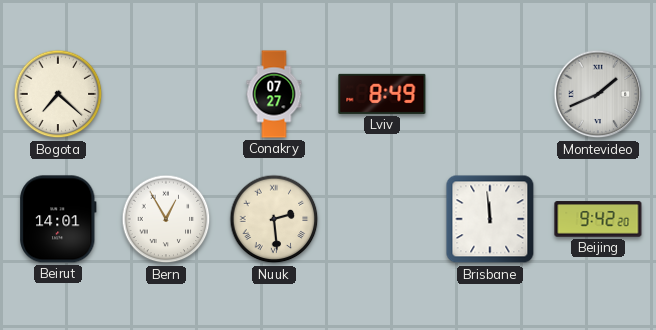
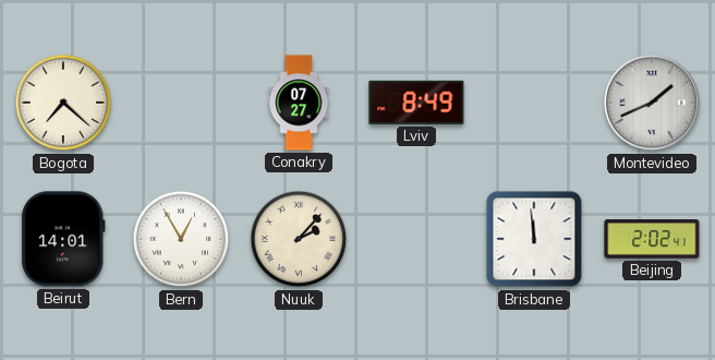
Nuuk: 2:29 -> 2:07
Beijing: 9:42 -> 2:02
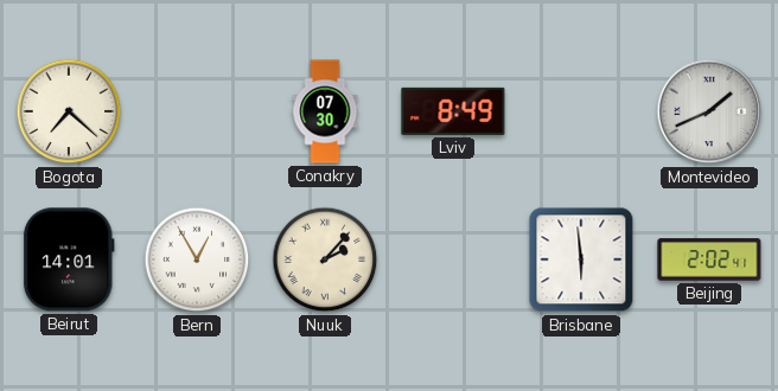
Conakry: 07:27 -> 07:30
Brisbane: 11:59 -> 5:59
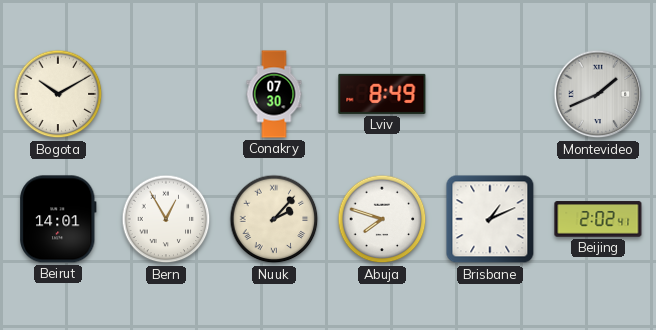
Bogota: 7:22 -> 10:10
Abuja: none -> 7:48
Brisbane: 5:59 -> 1:11
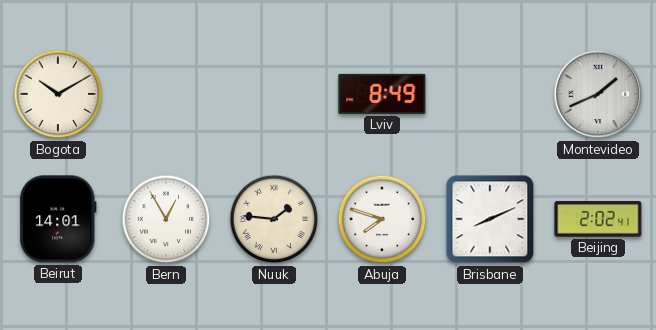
Conakry: 07:30 -> none
Nuuk: 2:07 -> 1:46
Brisbane: 1:11 -> 8:11
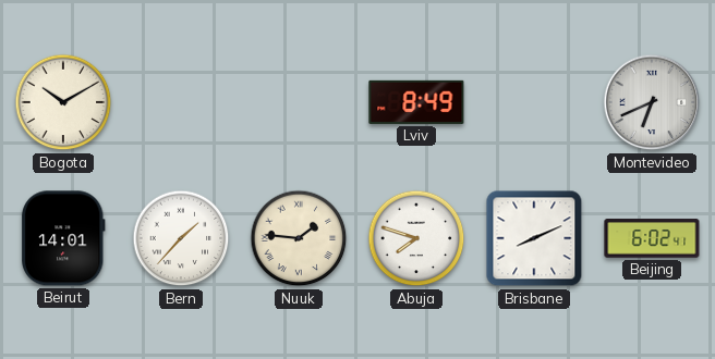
Montevideo: 1:41 -> 6:41
Bern: 12:55 -> 1:37
Beijing: 2:02 -> 6:02
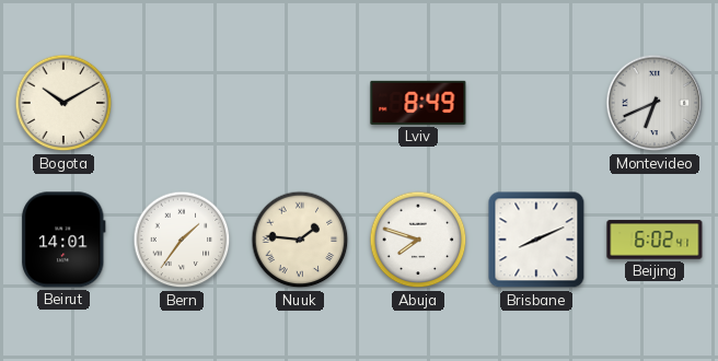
Bern: 1:37 -> 1:36
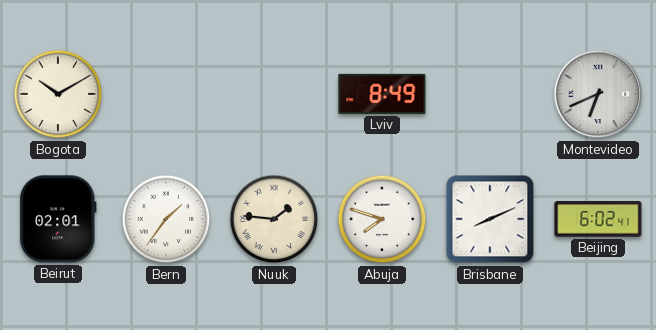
Beirut: 14:01 -> 02:01
